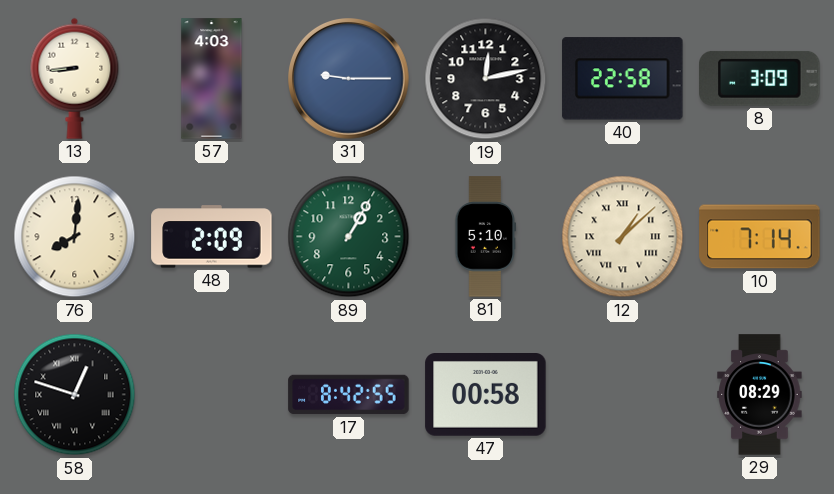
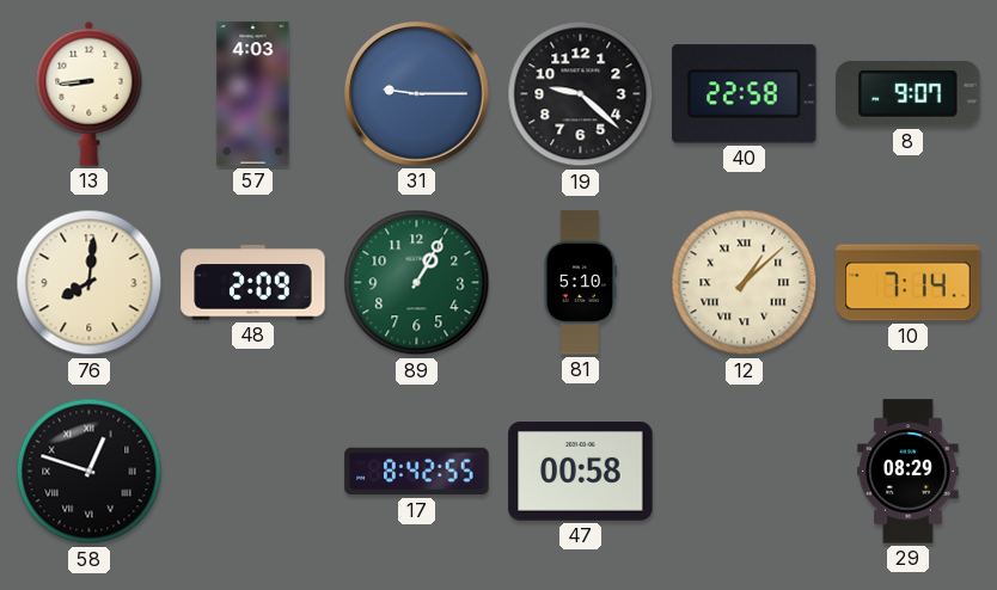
19: 12:13 -> 9:22
8: 3:09 -> 9:07
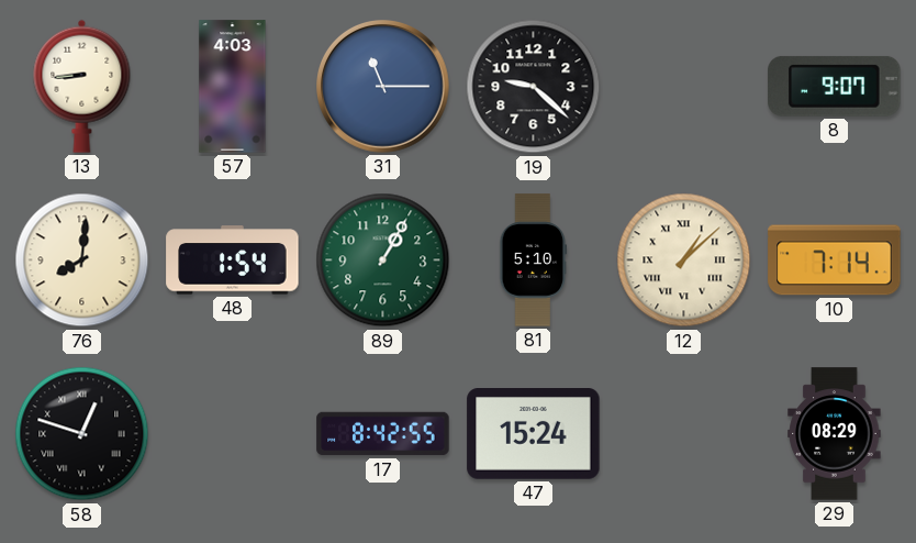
31: 9:15 -> 11:15
40: 22:58 -> none
48: 2:09 -> 1:54
47: 00:58 -> 15:24
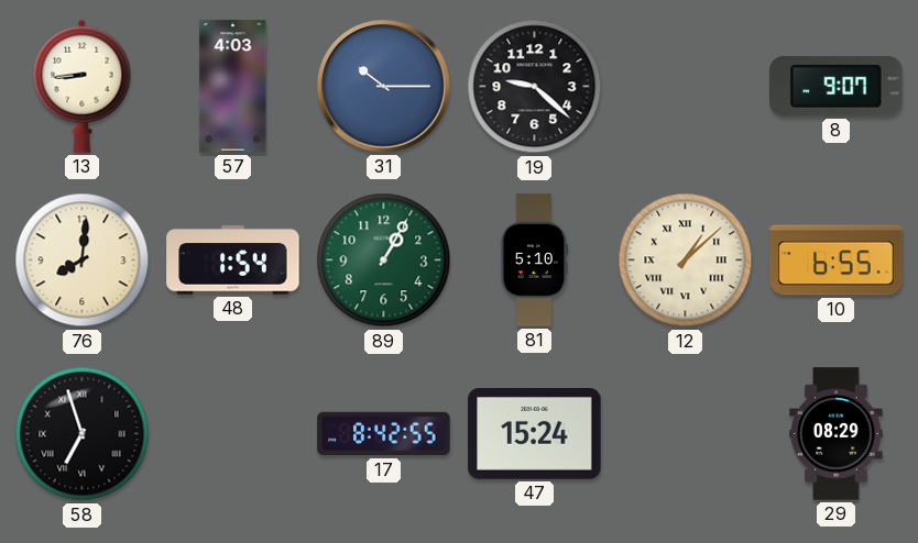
31: 11:15 -> 10:15
10: 7:14 -> 6:55
58: 12:48 -> 6:57
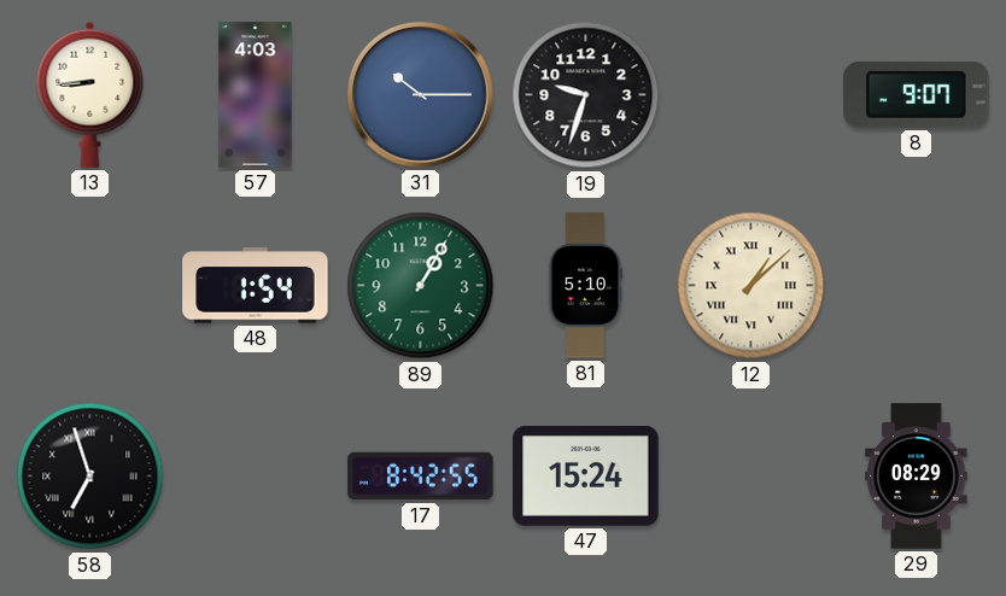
19: 9:22 -> 9:33
76: 8:01 -> none
10: 6:55 -> none
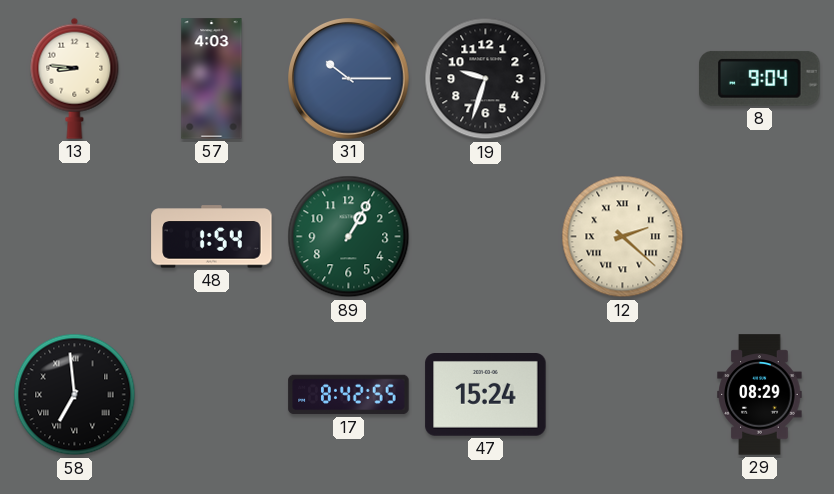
13: 8:44 -> 8:46
8: 9:07 -> 9:04
81: 5:10 -> none
12: 1:08 -> 2:22
58: 6:57 -> 6:59
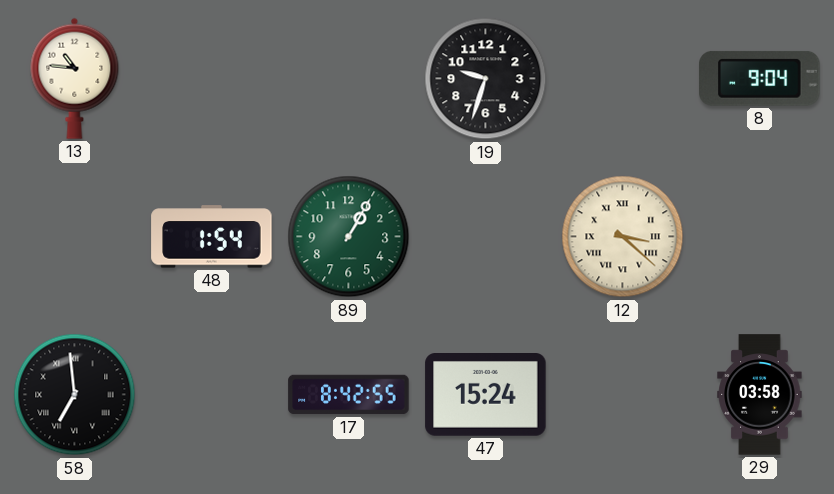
13: 8:46 -> 10:46
57: 4:03 -> none
31: 10:15 -> none
12: 2:22 -> 3:22
29: 08:29 -> 03:58
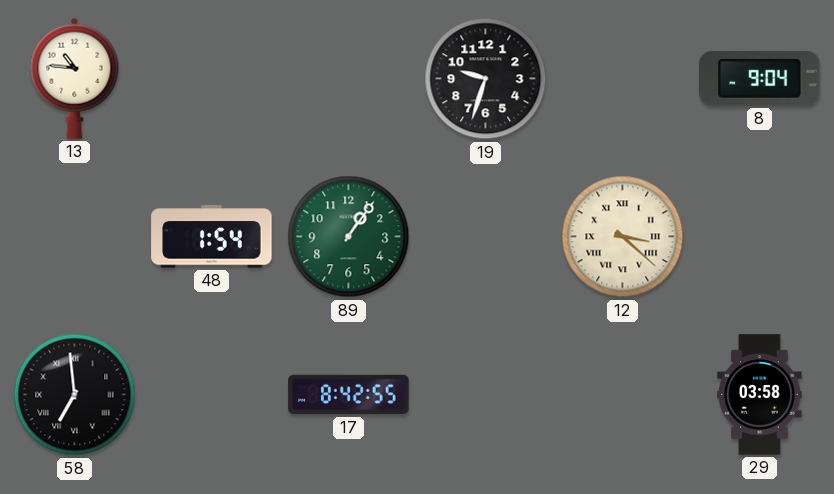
89: 1:05 -> 1:06
47: 15:24 -> none
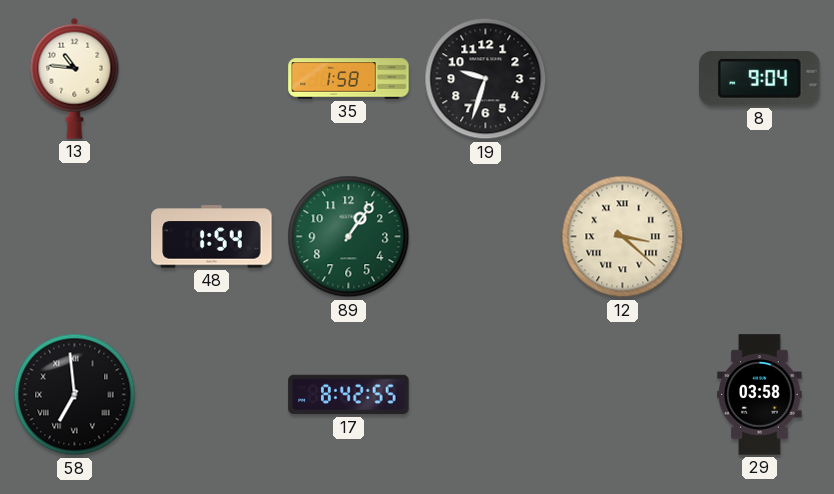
35: none -> 1:58
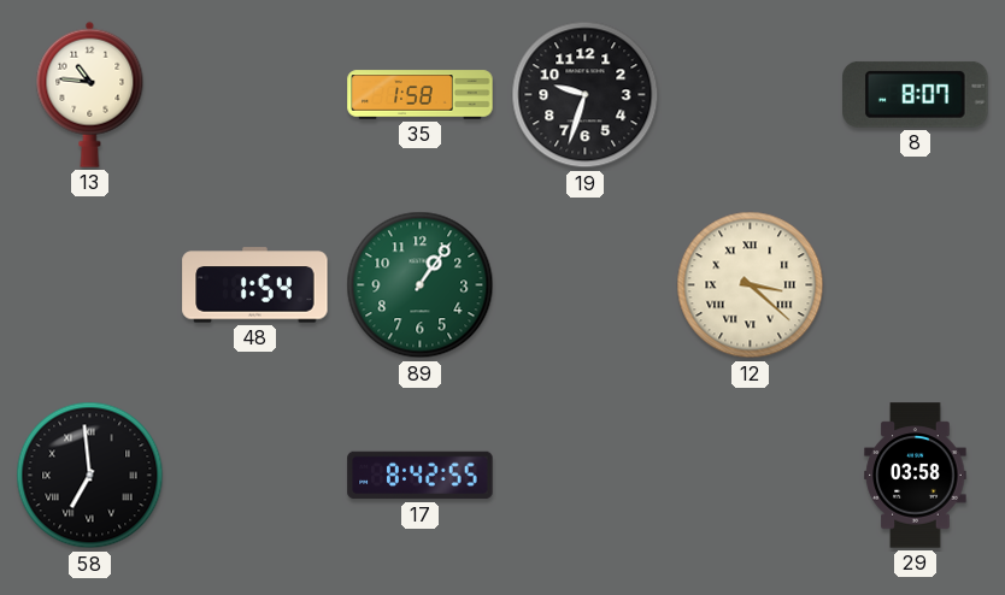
8: 9:04 -> 8:07
